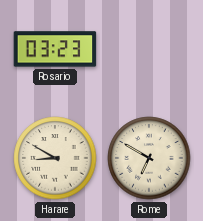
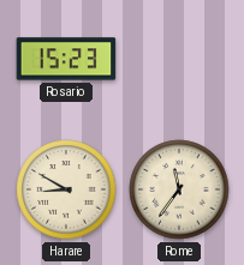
Rosario: 03:23 -> 15:23
Rome: 6:50 -> 11:36
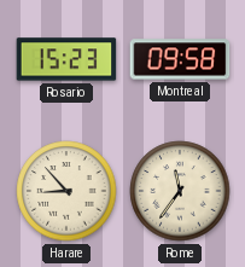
Montreal: none -> 09:58
Harare: 8:50 -> 8:53
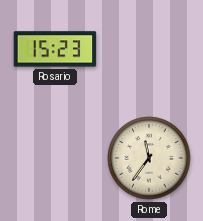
Montreal: 09:58 -> none
Harare: 8:53 -> none
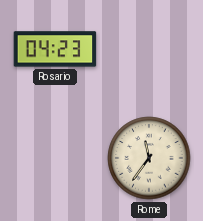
Rosario: 15:23 -> 04:23
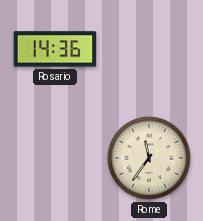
Rosario: 04:23 -> 14:36
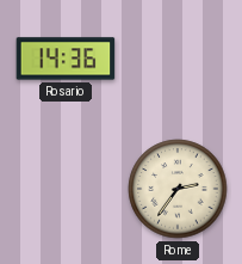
Rome: 11:36 -> 2:36
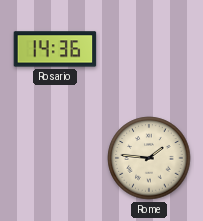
Rome: 2:36 -> 1:46
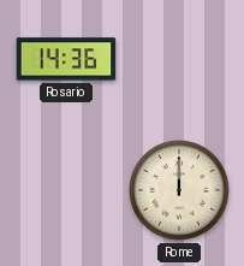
Rome: 1:46 -> 12:00
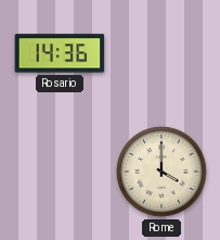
Rome: 12:00 -> 4:00
